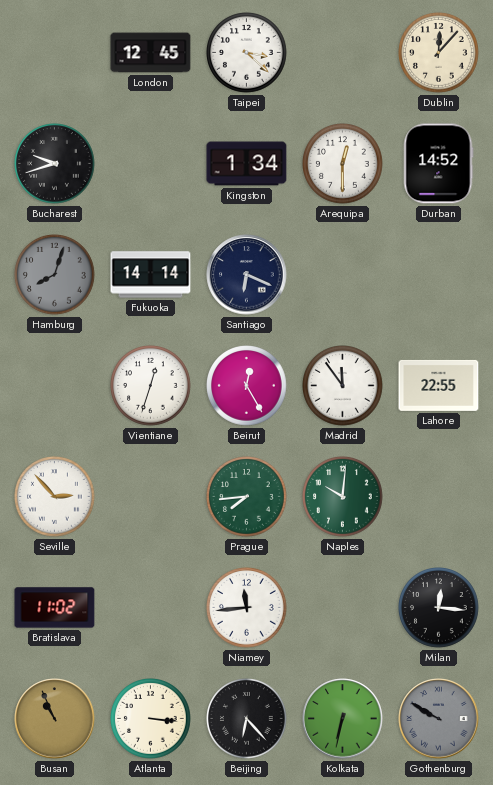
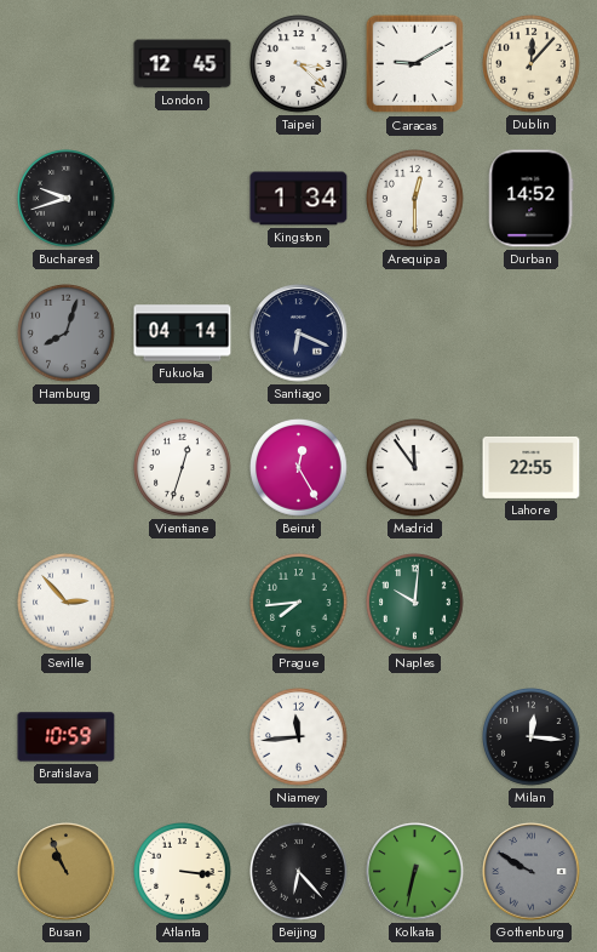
Caracas: none -> 9:10
Fukuoka: 14:14 -> 04:14
Bratislava: 11:02 -> 10:59
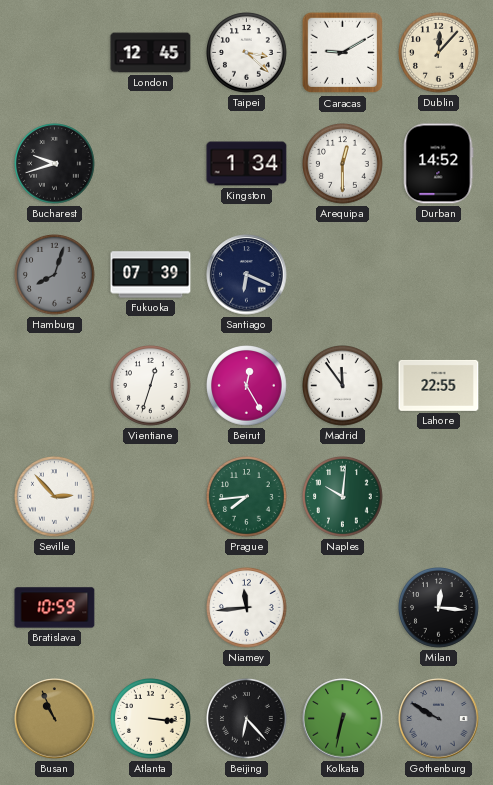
Fukuoka: 04:14 -> 07:39
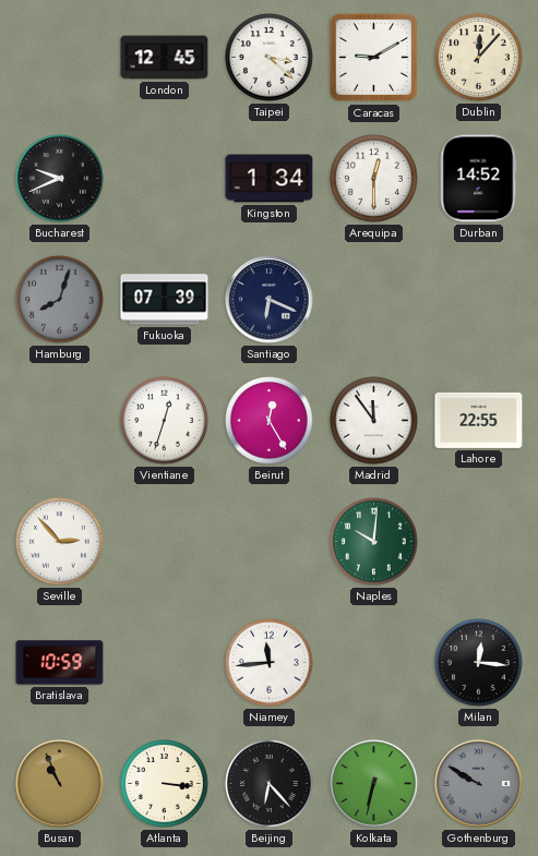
Bucharest: 9:42 -> 9:41
Prague: 7:44 -> none
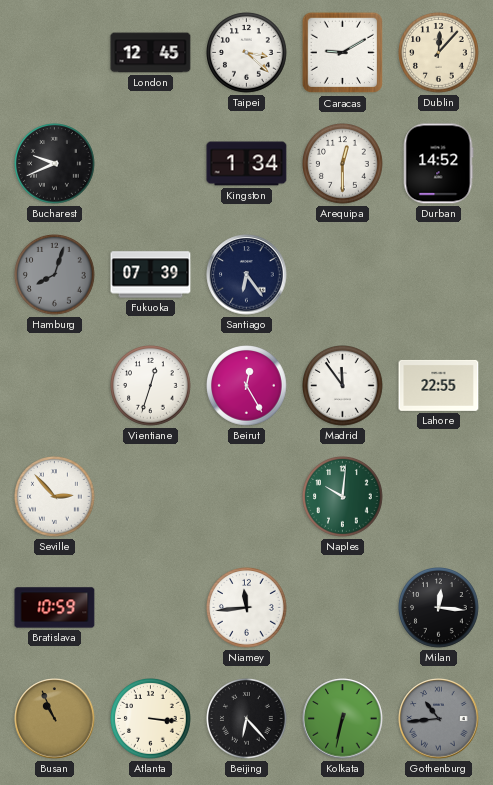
Santiago: 6:19 -> 6:24
Gothenburg: 9:50 -> 10:44
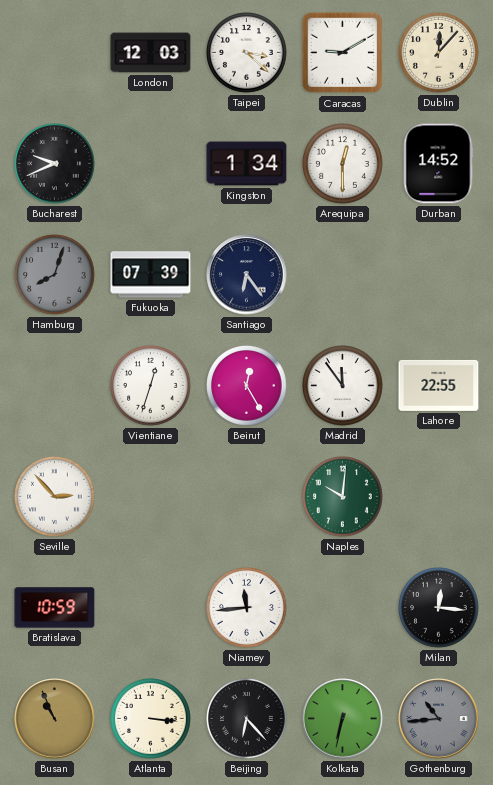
London: 12:45 -> 12:03
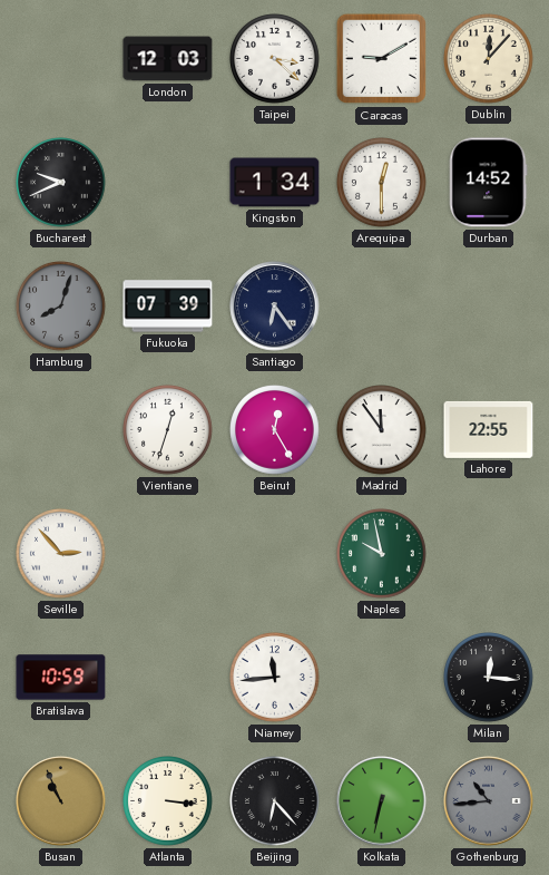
Naples: 10:01 -> 9:58
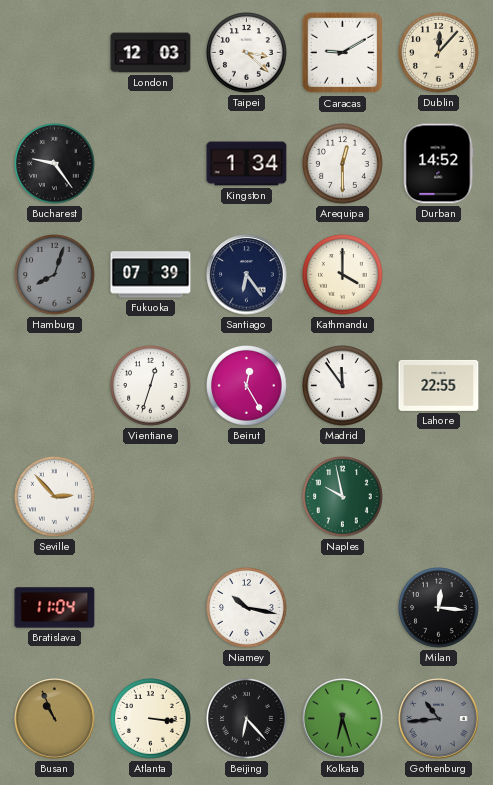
Bucharest: 9:41 -> 9:24
Kathmandu: none -> 4:00
Bratislava: 10:59 -> 11:04
Niamey: 11:44 -> 10:17
Kolkata: 6:32 -> 6:27
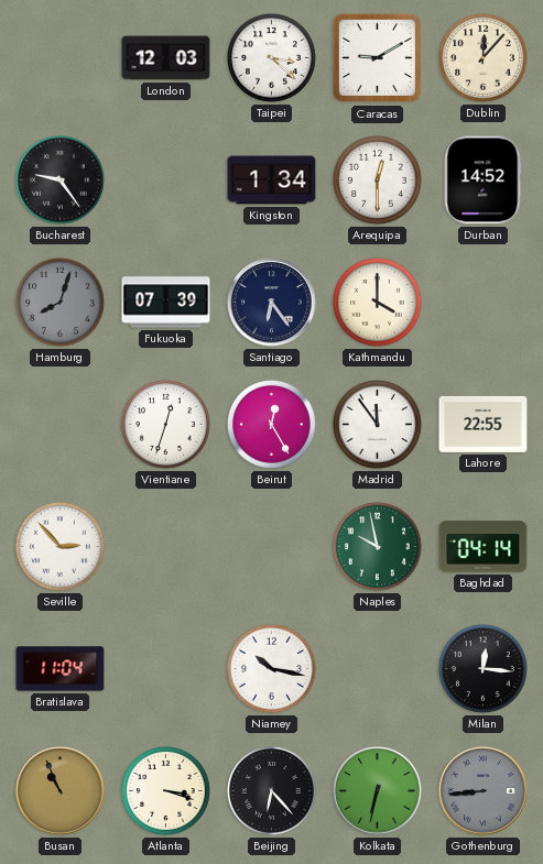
Baghdad: none -> 04:14
Atlanta: 3:16 -> 3:18
Kolkata: 6:27 -> 6:32
Gothenburg: 10:44 -> 8:44
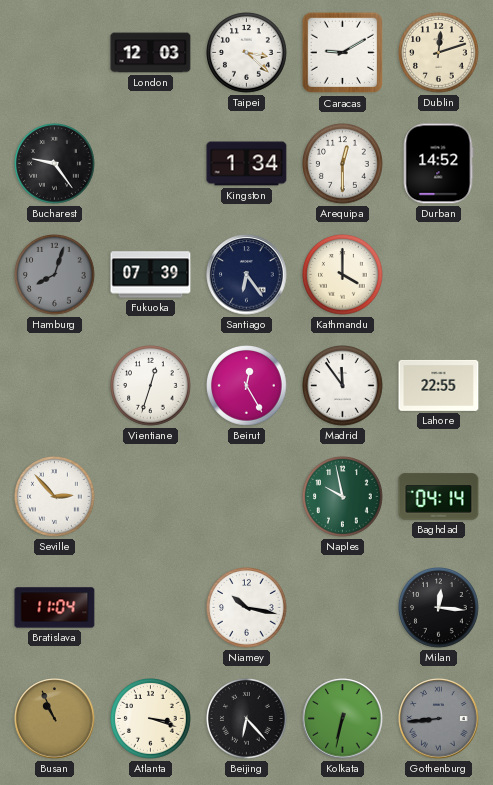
Dublin: 12:07 -> 12:12
